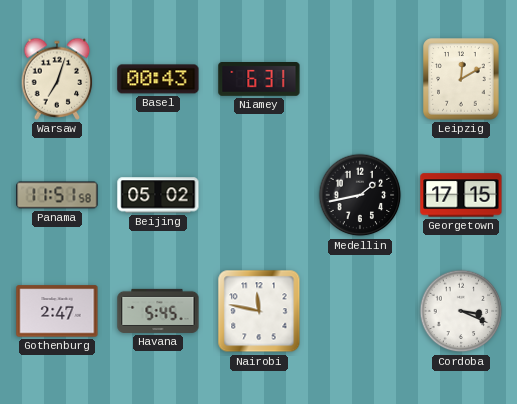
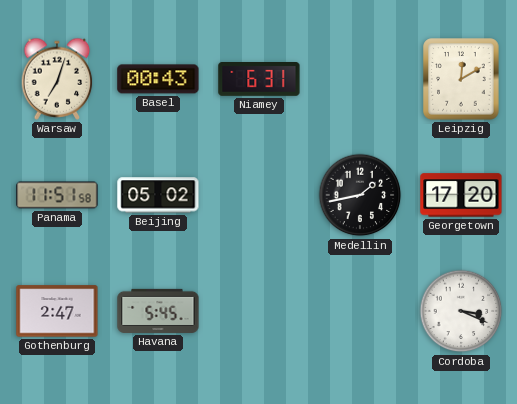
Georgetown: 17:15 -> 17:20
Nairobi: 11:47 -> none
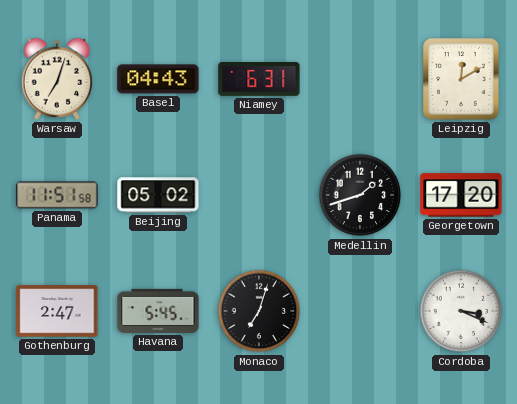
Basel: 00:43 -> 04:43
Medellin: 1:43 -> 1:42
Monaco: none -> 7:03
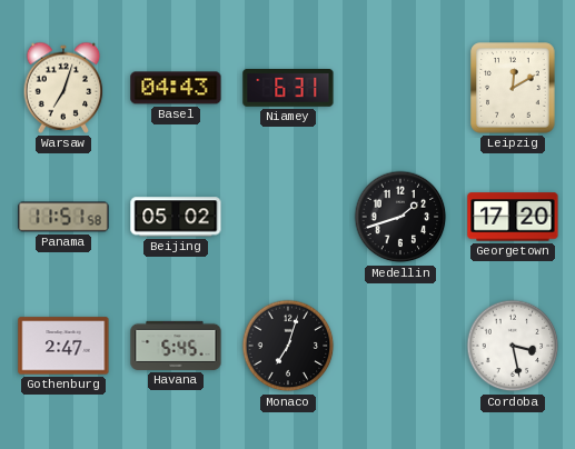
Cordoba: 3:19 -> 3:28
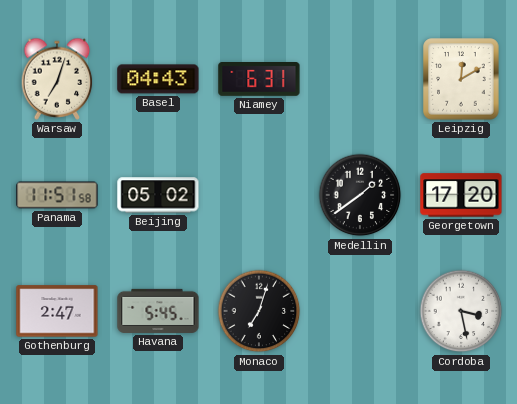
Medellin: 1:42 -> 1:39
